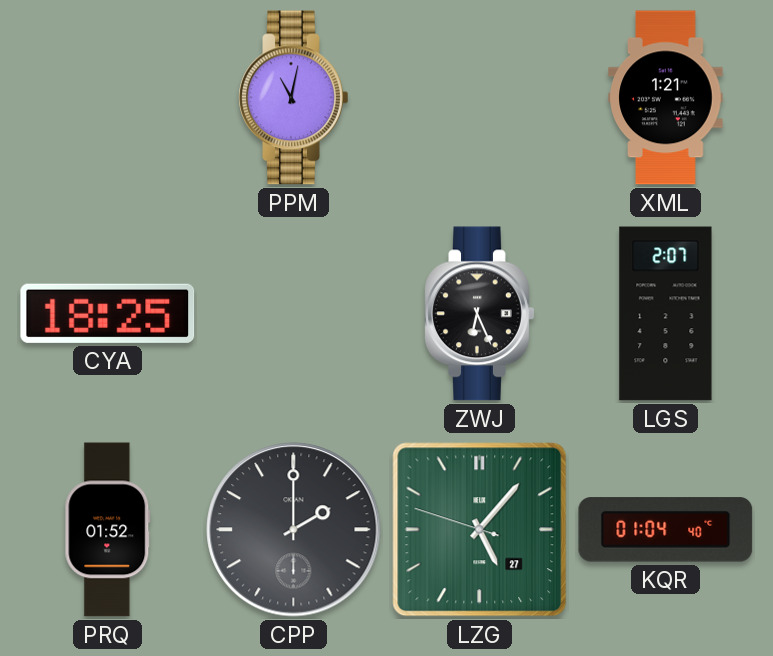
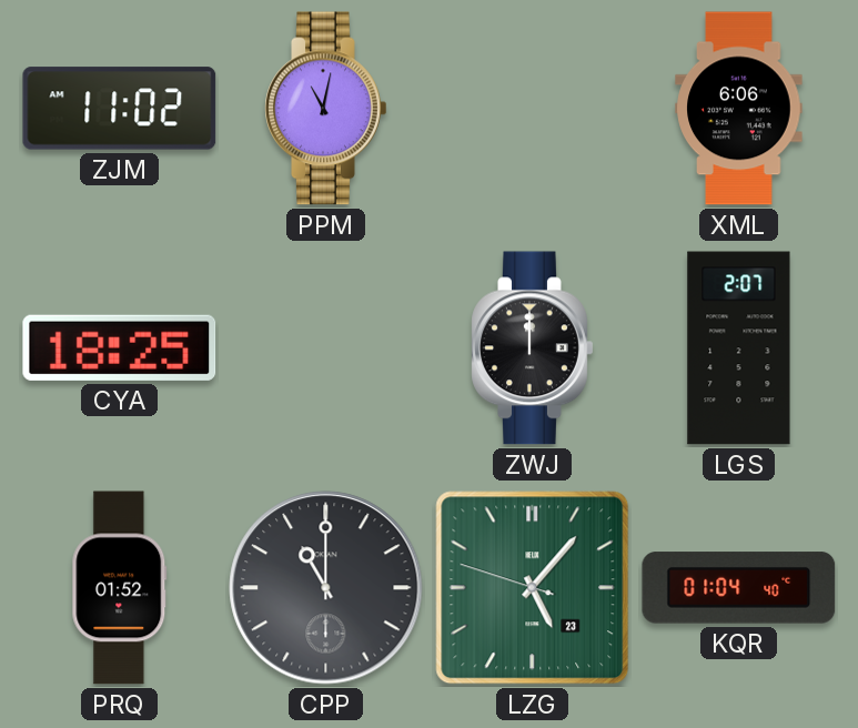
ZJM: none -> 11:02
XML: 1:21 -> 6:06
ZWJ: 6:26 -> 12:00
CPP: 2:00 -> 11:00
LZG date: 27 -> 23
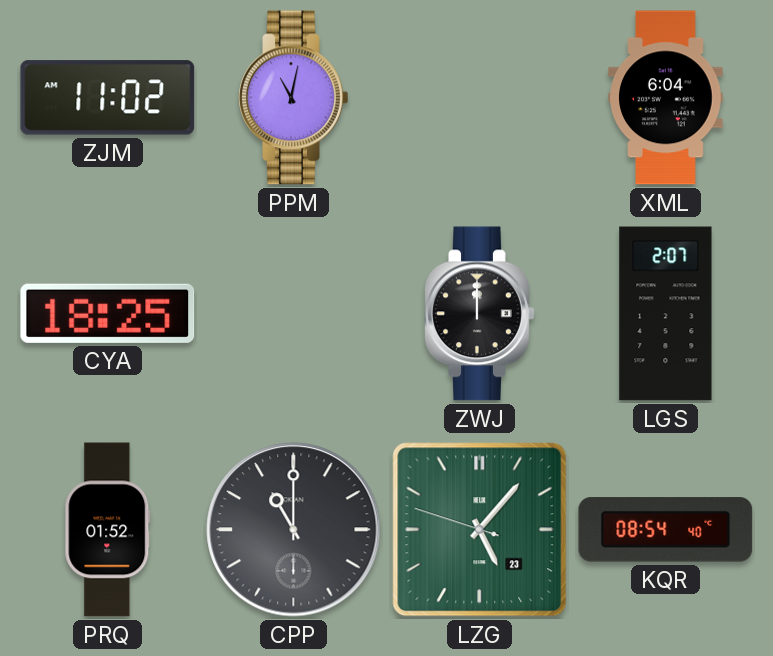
XML: 6:06 -> 6:04
KQR: 01:04 -> 08:54
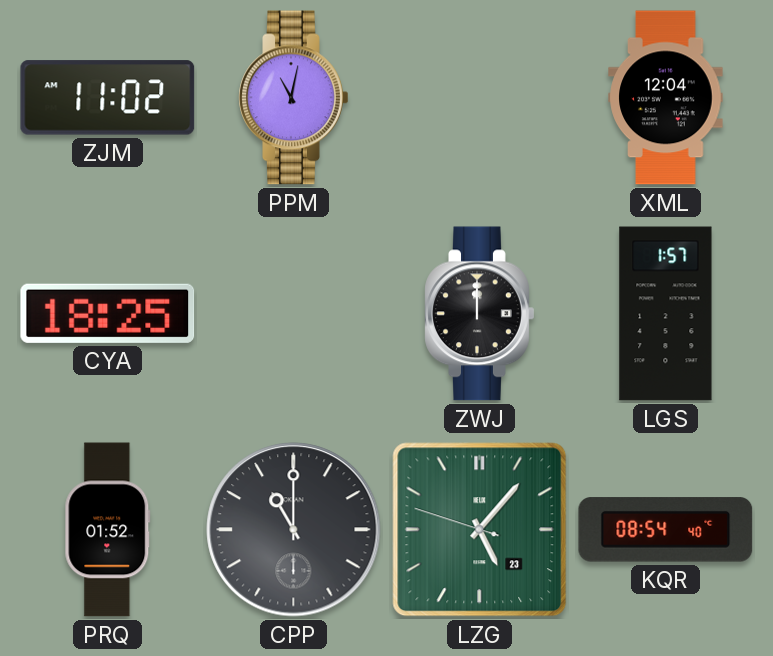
XML: 6:04 -> 12:04
LGS: 2:07 -> 1:57
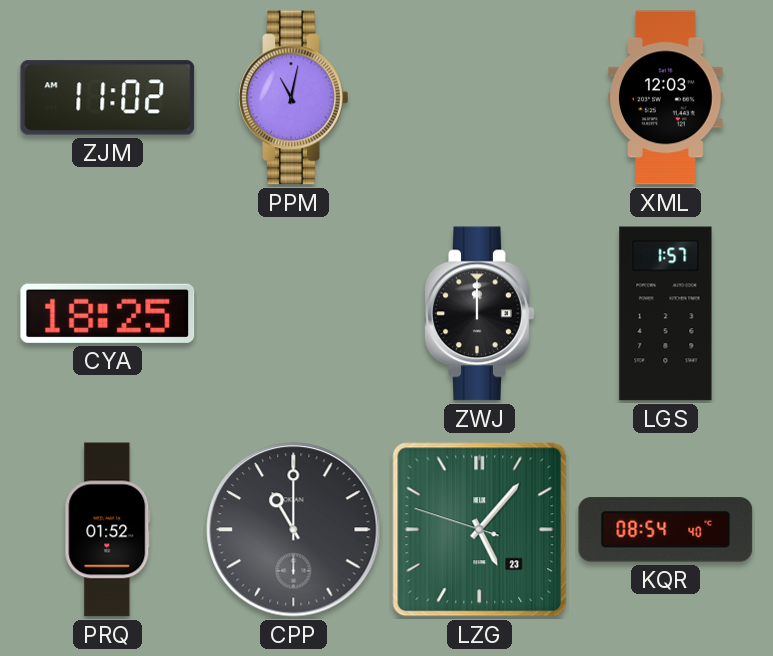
XML: 12:04 -> 12:03
